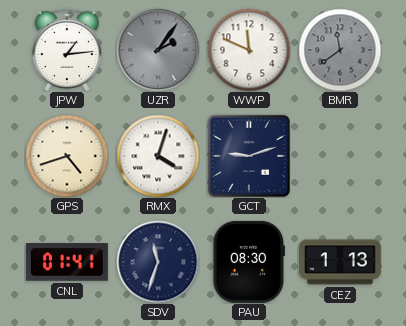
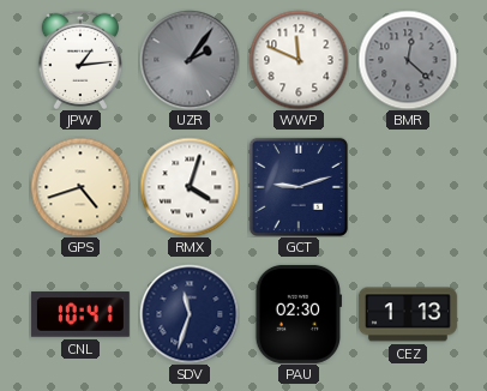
BMR: 11:39 -> 12:22
CNL: 01:41 -> 10:41
PAU: 08:30 -> 02:30
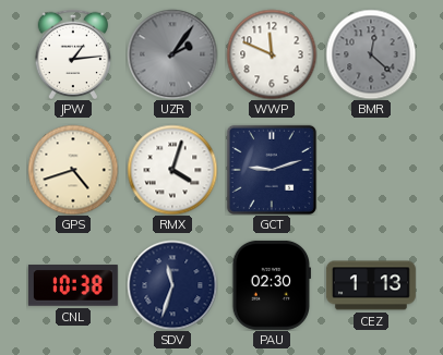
CNL: 10:41 -> 10:38
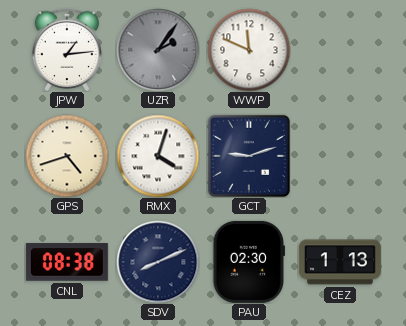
BMR: 12:22 -> none
CNL: 10:38 -> 08:38
SDV: 11:33 -> 8:11
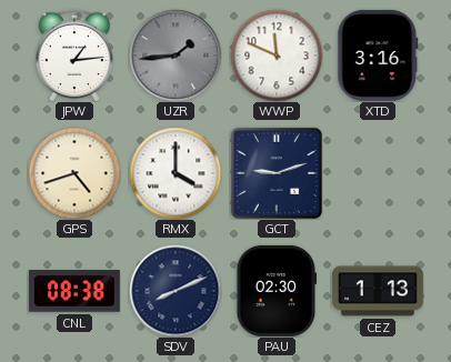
UZR: 2:06 -> 1:44
XTD: none -> 3:16
RMX: 4:03 -> 4:00
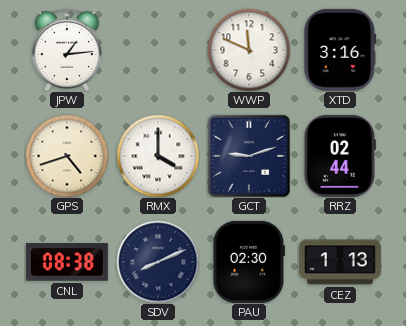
UZR: 1:44 -> none
RRZ: none -> 02:44
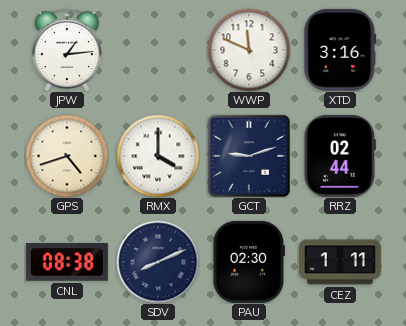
CEZ: 1:13 -> 1:11
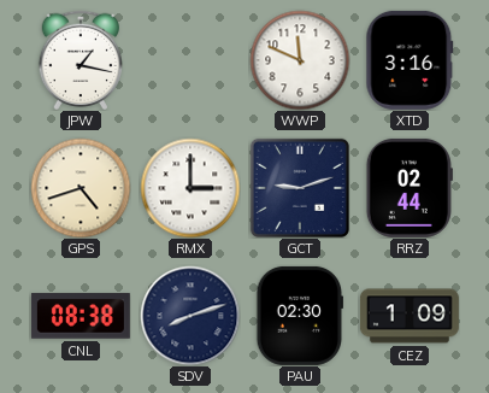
JPW: 1:14 -> 1:17
RMX: 4:00 -> 3:00
SDV: 8:11 -> 8:12
CEZ: 1:11 -> 1:09
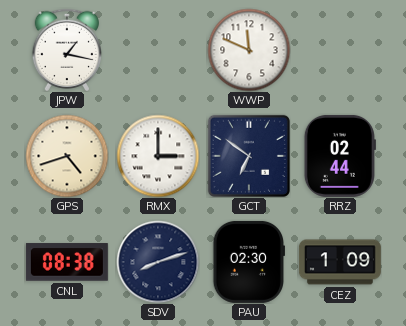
XTD: 3:16 -> none
GCT: 9:12 -> 6:51
